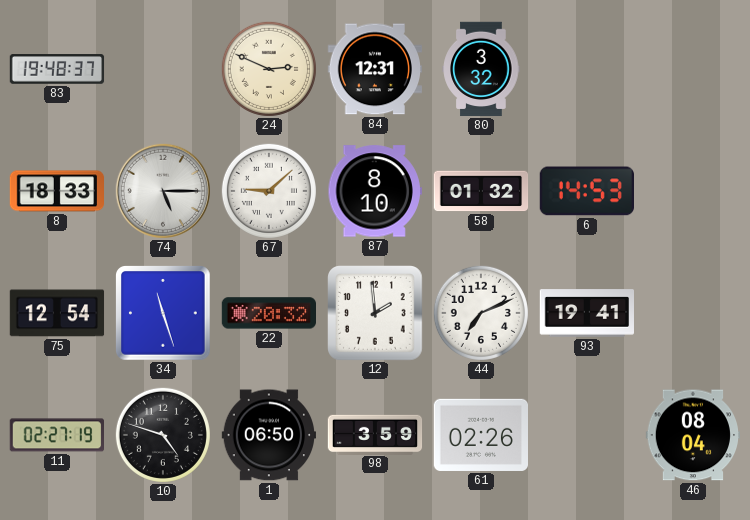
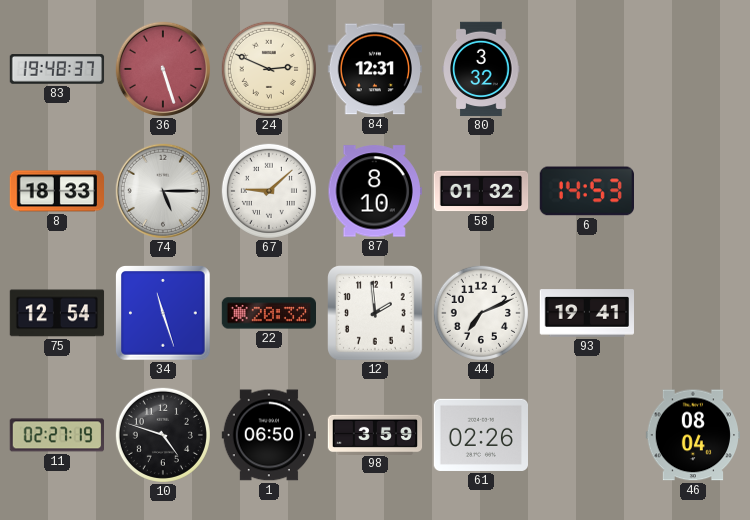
36: none -> 5:27
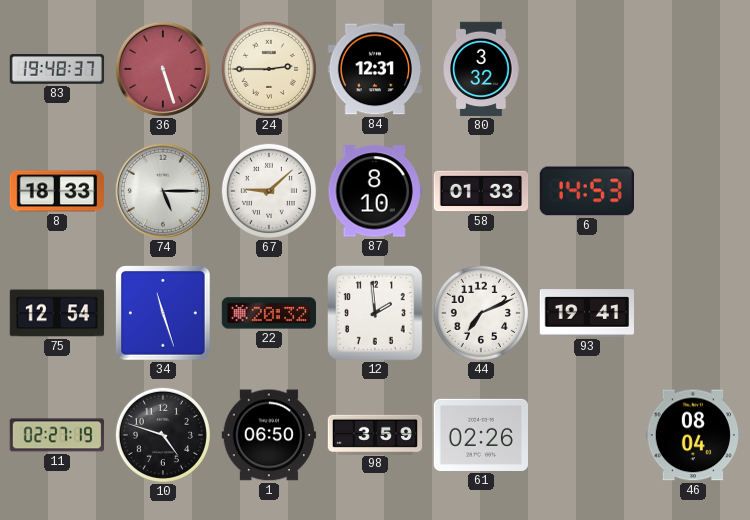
24: 2:49 -> 2:45
58: 01:32 -> 01:33
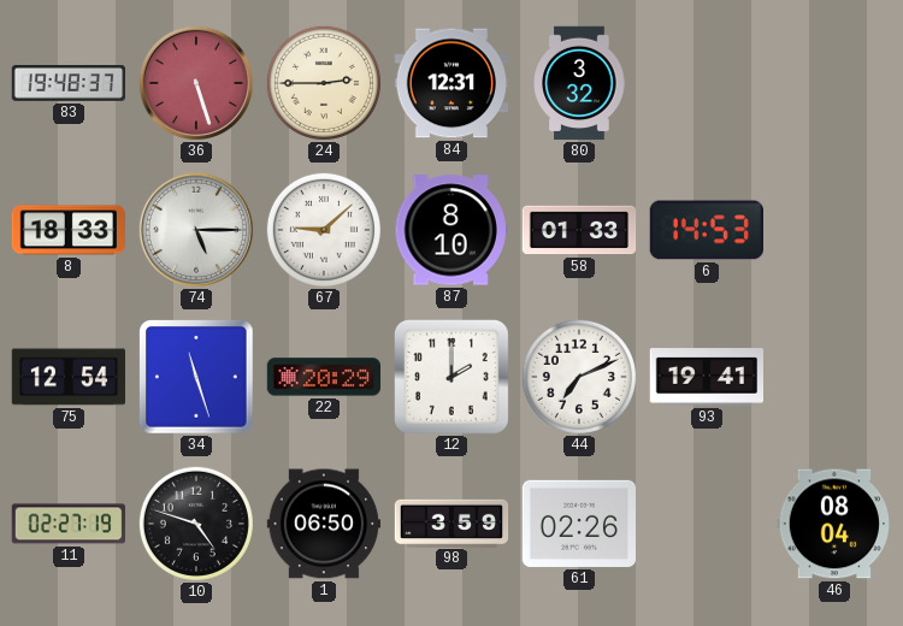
22: 20:32 -> 20:29
12: 1:59 -> 2:00
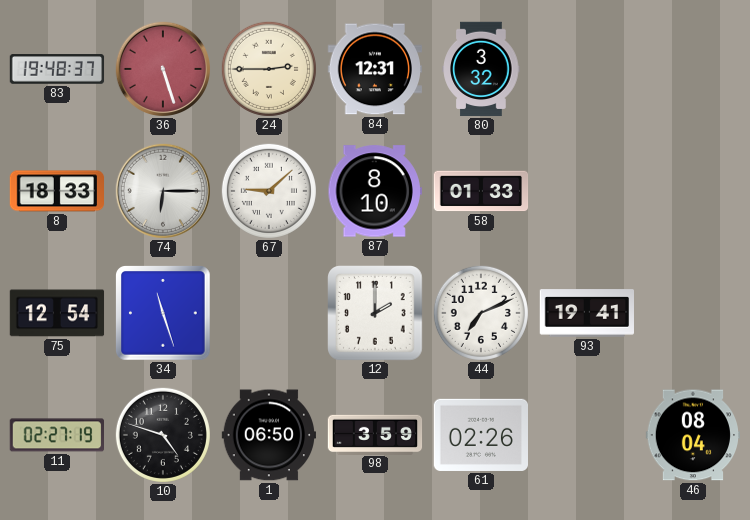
74: 5:15 -> 6:15
6: 14:53 -> none
22: 20:29 -> none
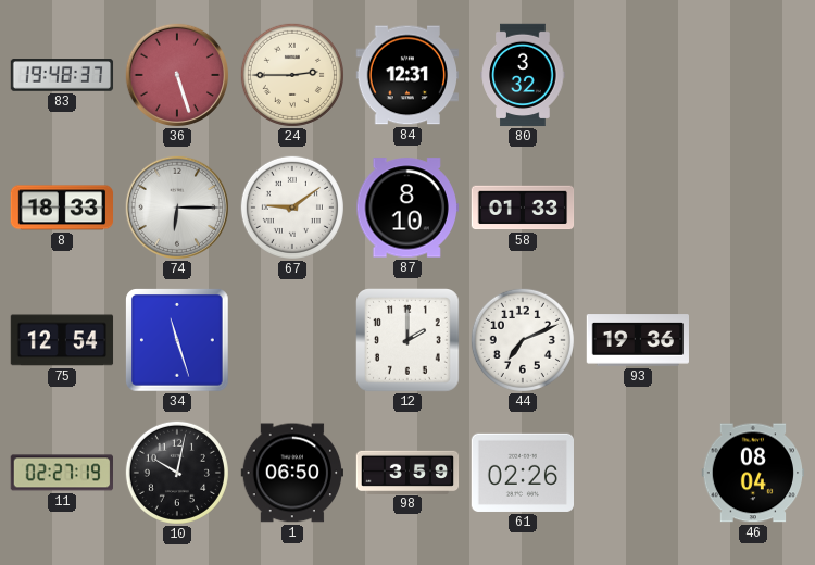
67: 9:08 -> 9:09
93: 19:41 -> 19:36
10: 4:48 -> 10:02
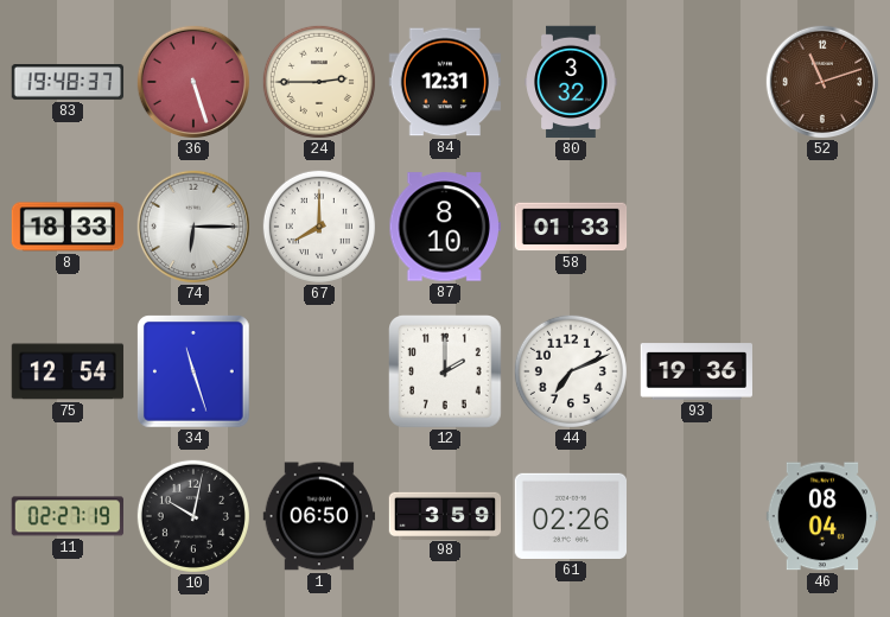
52: none -> 11:12
67: 9:09 -> 8:00
